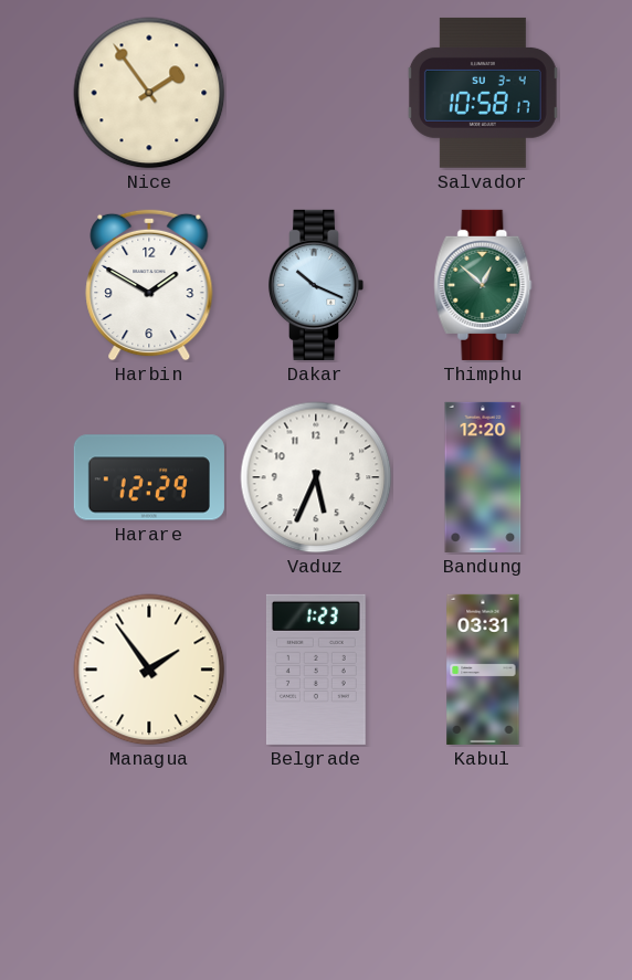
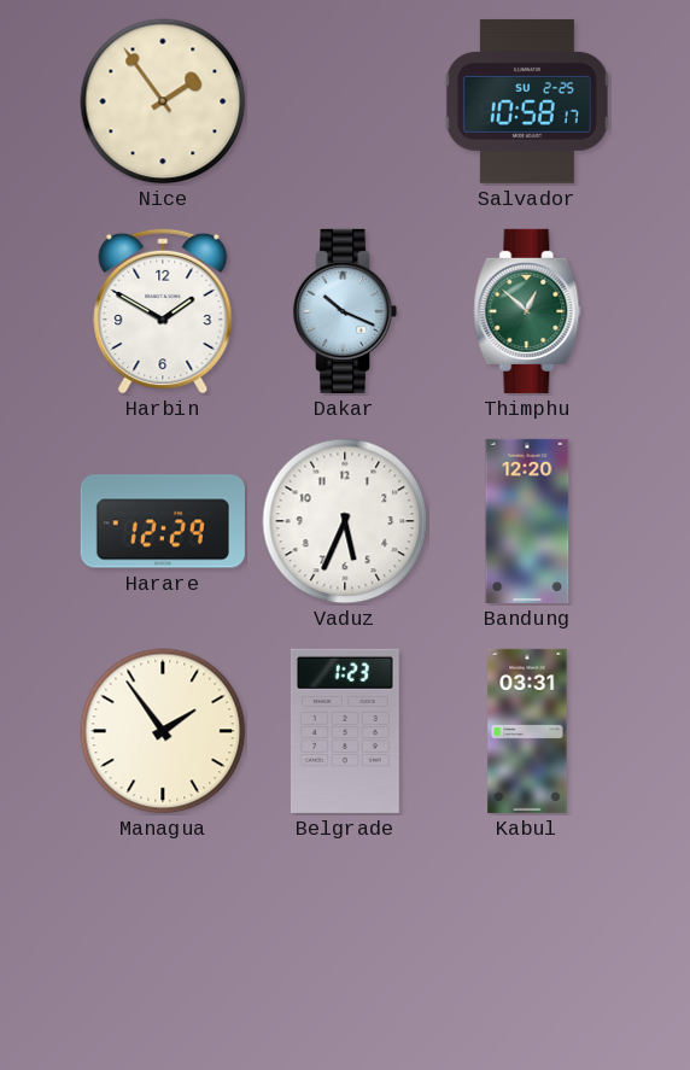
Salvador date: SU 3-4 -> SU 2-25
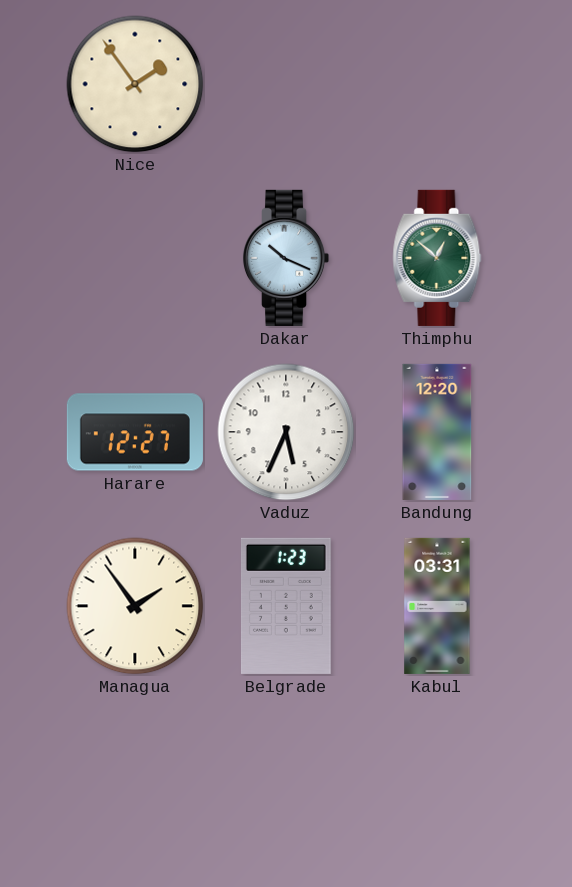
Salvador: 10:58 -> none
Harbin: 1:50 -> none
Harare: 12:29 -> 12:27
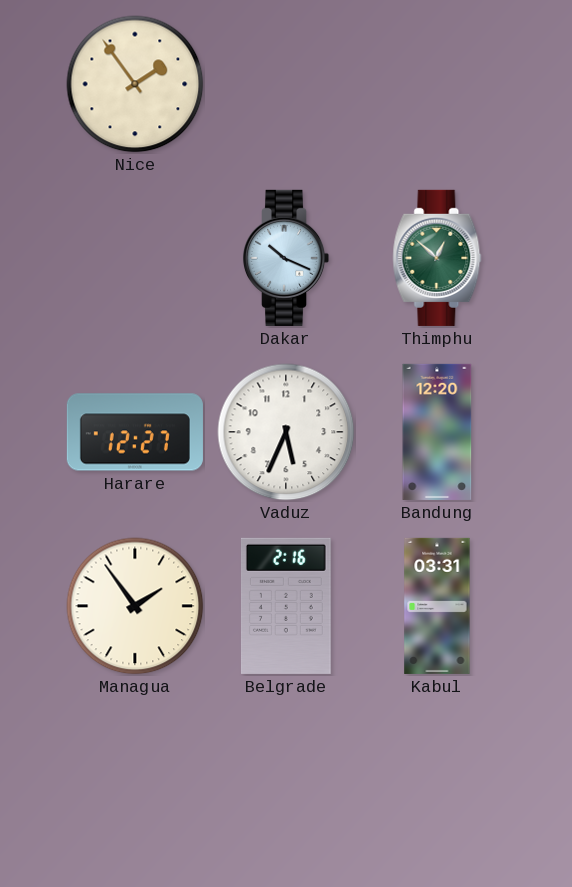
Belgrade: 1:23 -> 2:16
